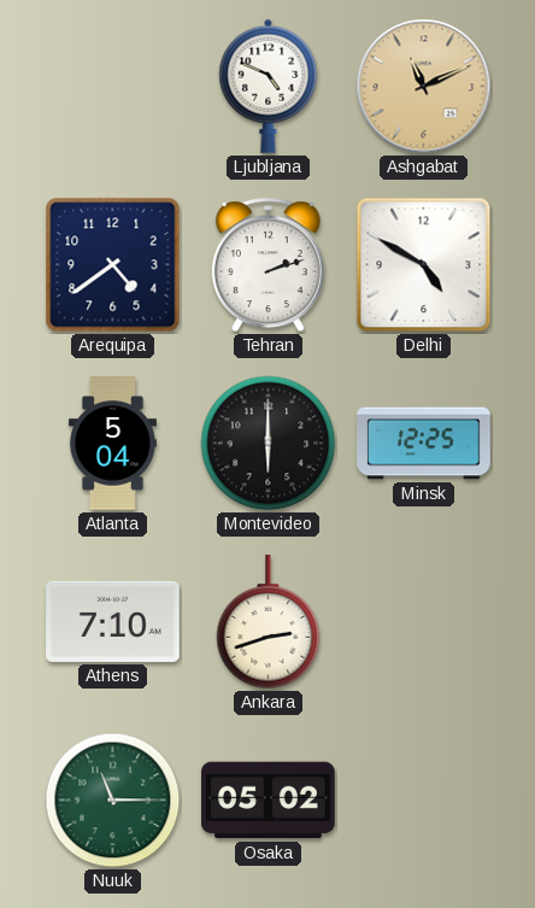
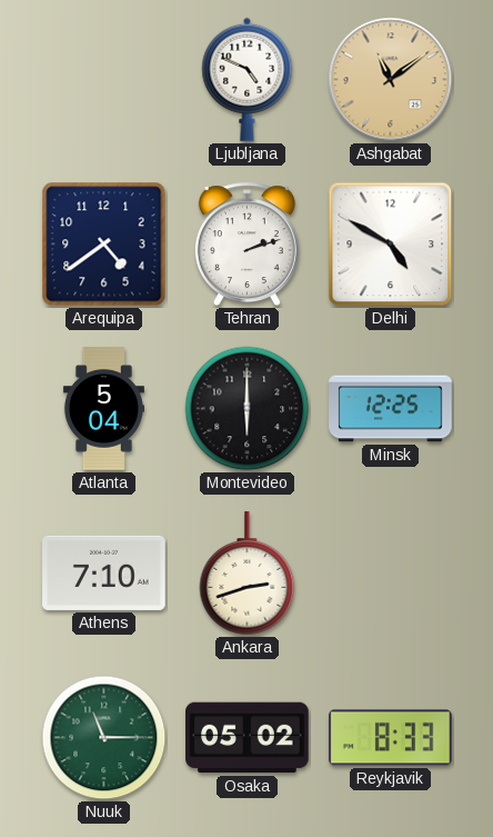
Ashgabat: 11:11 -> 11:09
Reykjavik: none -> 8:33
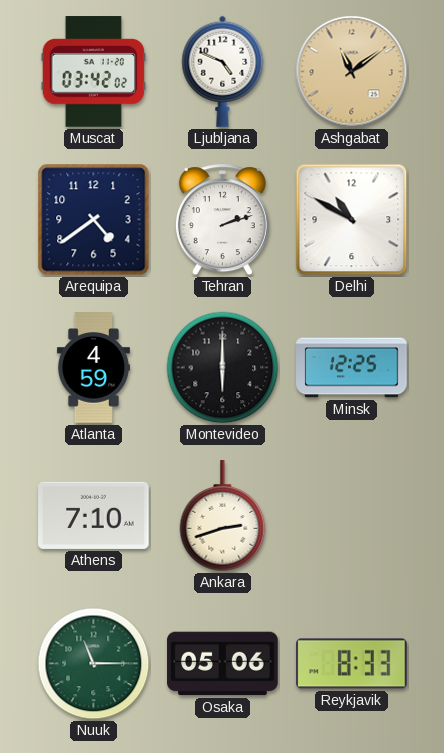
Muscat: none -> 03:42
Delhi: 4:50 -> 10:50
Atlanta: 5:04 -> 4:59
Osaka: 05:02 -> 05:06
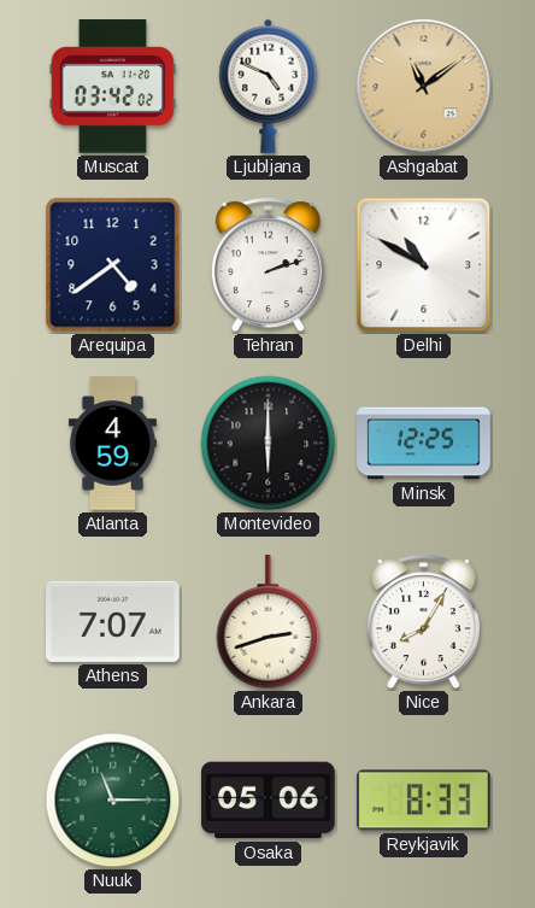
Athens: 7:10 -> 7:07
Nice: none -> 8:05
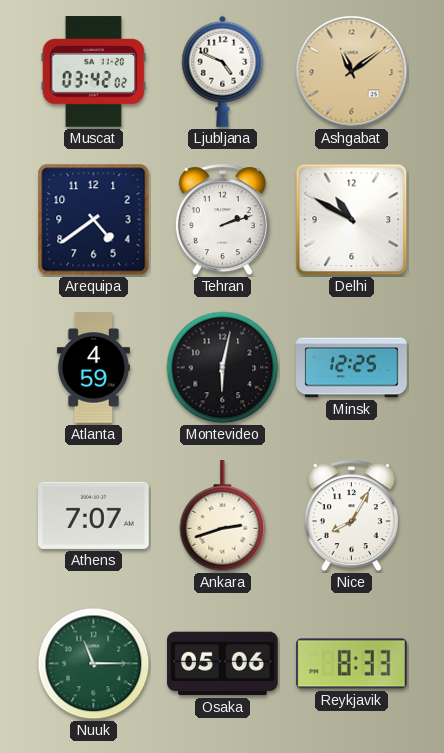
Montevideo: 6:00 -> 6:02
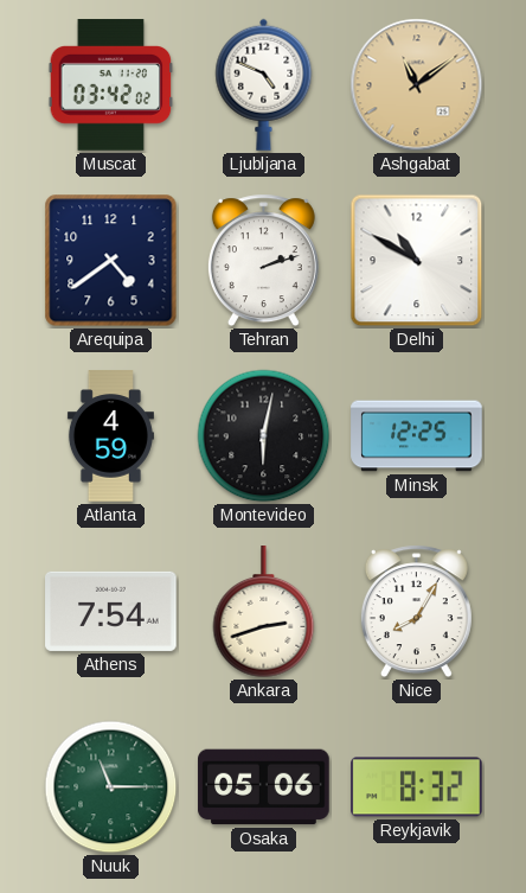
Athens: 7:07 -> 7:54
Reykjavik: 8:33 -> 8:32
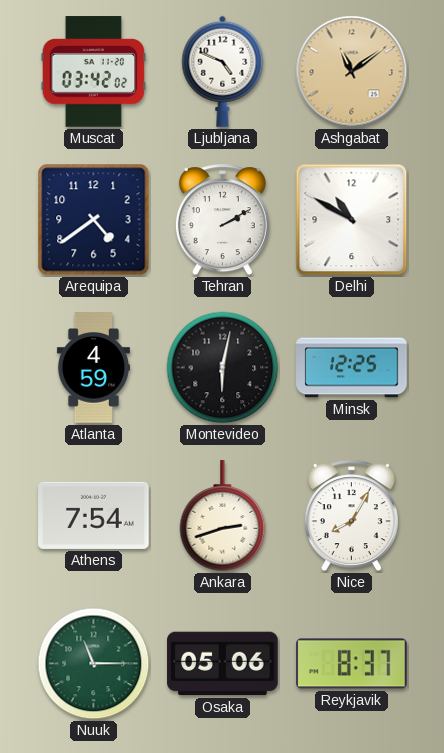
Tehran: 2:12 -> 2:10
Reykjavik: 8:32 -> 8:37
